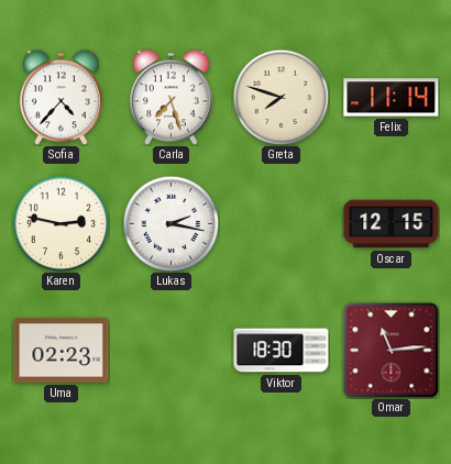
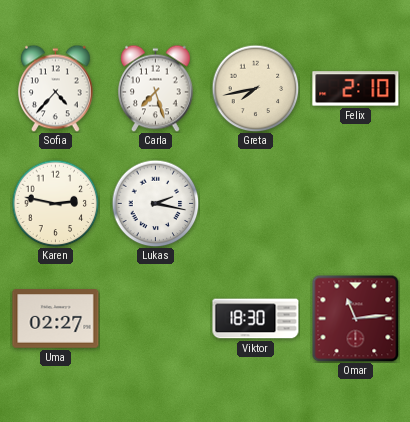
Greta: 7:48 -> 7:43
Felix: 11:14 -> 2:10
Oscar: 12:15 -> none
Uma: 02:23 -> 02:27
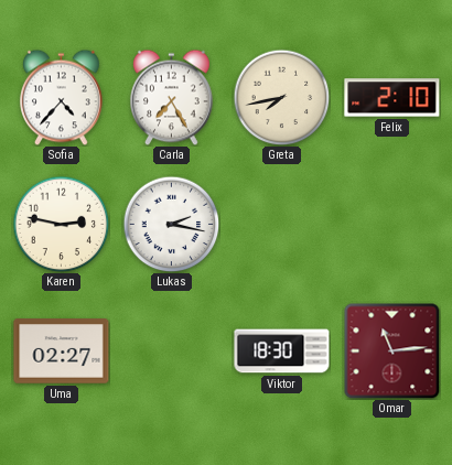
Carla: 7:27 -> 7:25
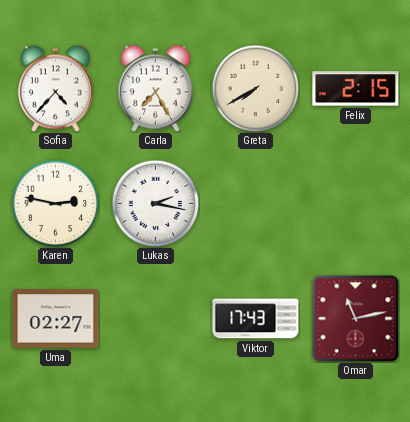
Greta: 7:43 -> 7:40
Felix: 2:10 -> 2:15
Viktor: 18:30 -> 17:43
Omar: 11:14 -> 11:13
